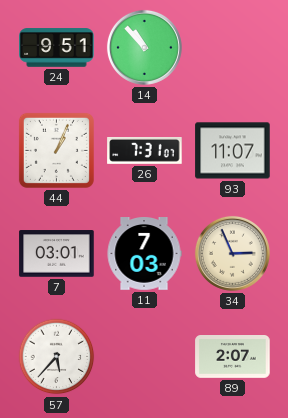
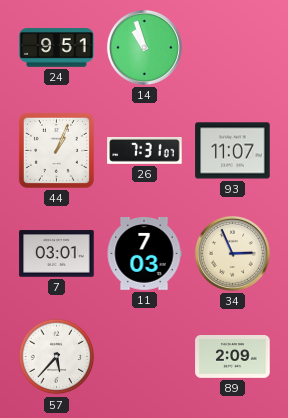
14: 10:53 -> 10:57
89: 2:07 -> 2:09
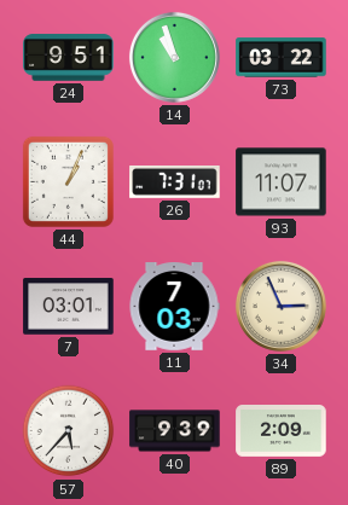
73: none -> 03:22
40: none -> 9:39
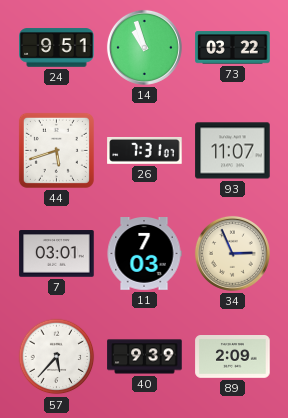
44: 1:04 -> 5:42
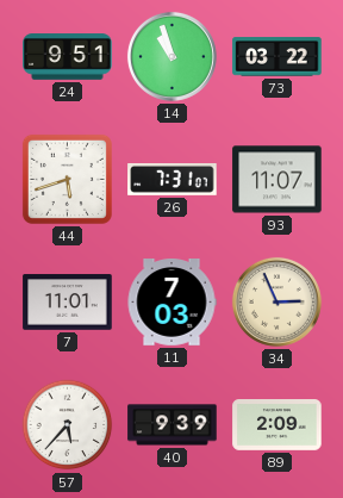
7: 03:01 -> 11:01
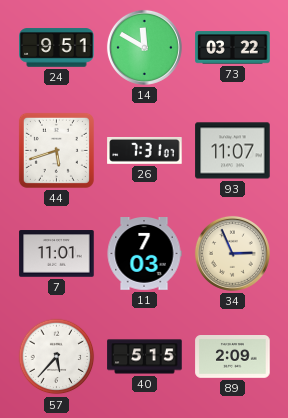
14: 10:57 -> 11:50
40: 9:39 -> 5:15
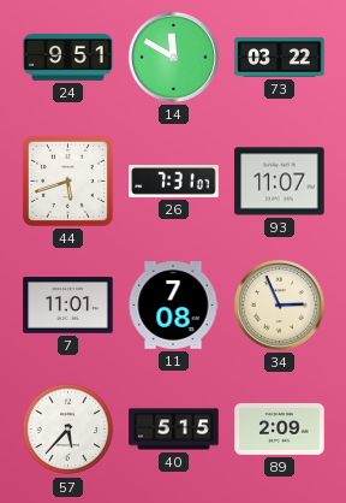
11: 7:03 -> 7:08
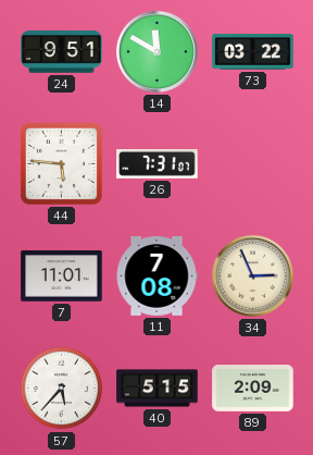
44: 5:42 -> 5:46
93: 11:07 -> none
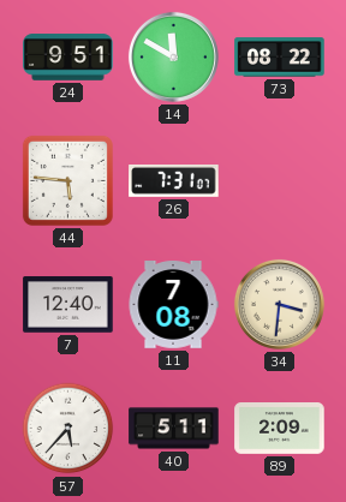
73: 03:22 -> 08:22
7: 11:01 -> 12:40
34: 2:56 -> 3:31
40: 5:15 -> 5:11
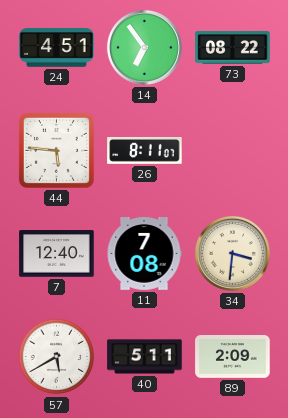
24: 9:51 -> 4:51
14: 11:50 -> 6:54
26: 7:31 -> 8:11
57: 5:37 -> 5:40
